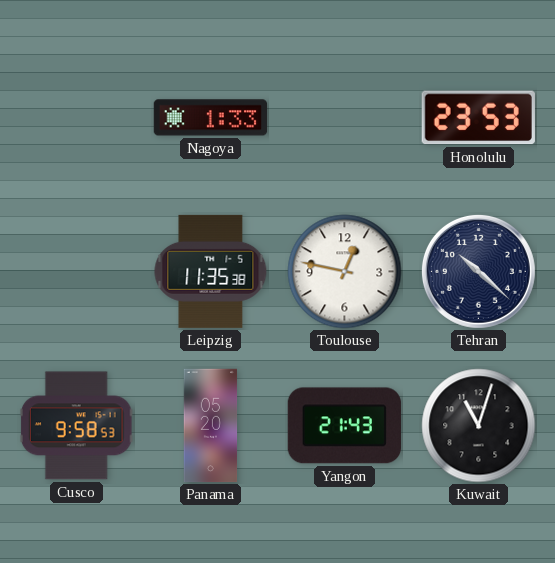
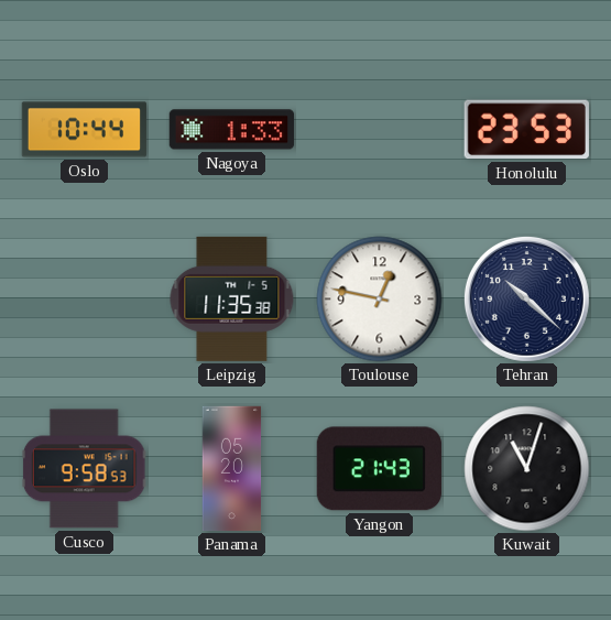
Oslo: none -> 10:44
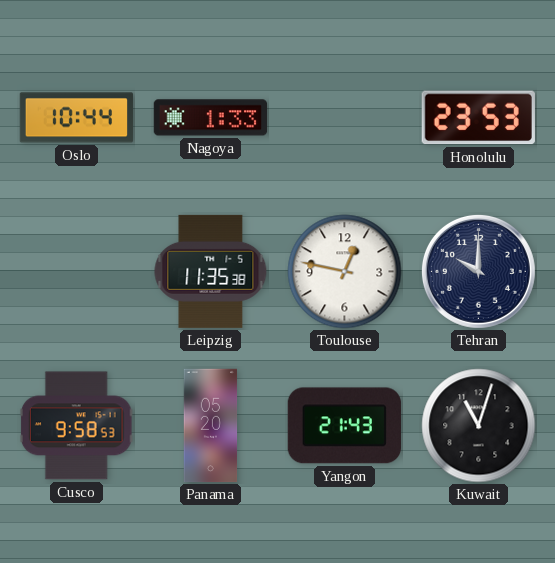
Tehran: 10:22 -> 10:00
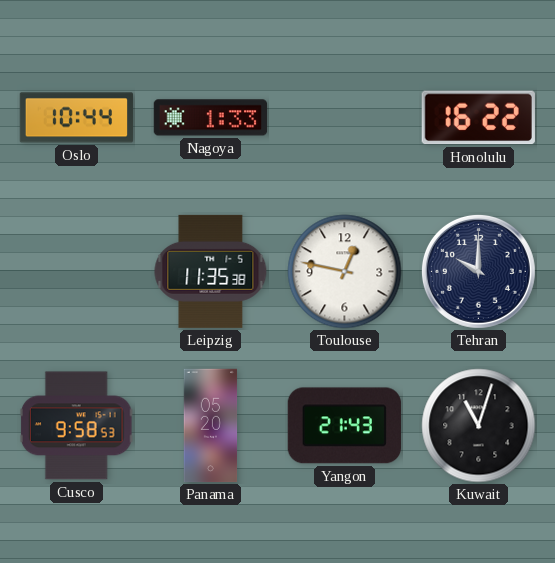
Honolulu: 23:53 -> 16:22
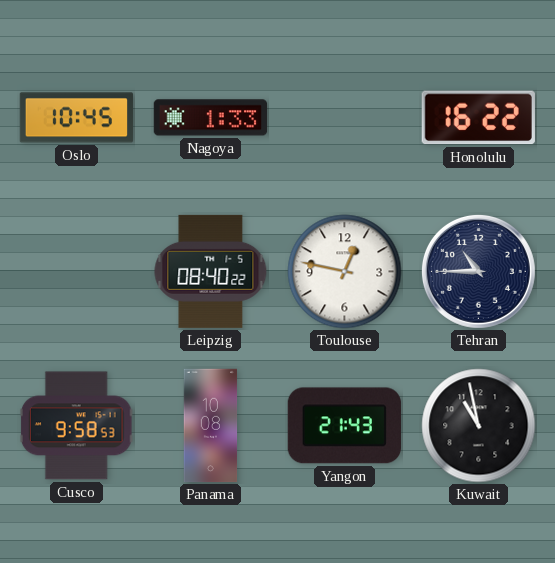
Oslo: 10:44 -> 10:45
Leipzig: 11:35 -> 08:40
Tehran: 10:00 -> 10:45
Panama: 05:20 -> 10:08
Kuwait: 11:03 -> 10:58
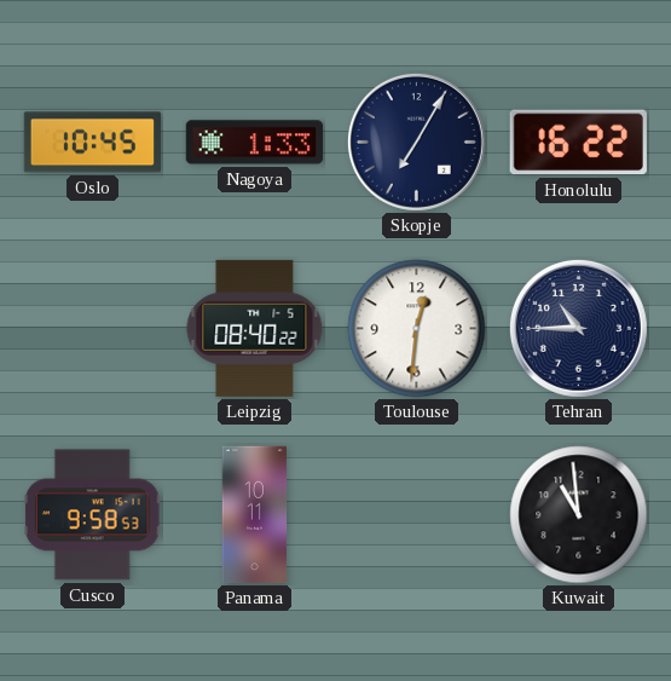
Skopje: none -> 7:05
Toulouse: 12:47 -> 12:31
Panama: 10:08 -> 10:11
Yangon: 21:43 -> none
Kuwait: 10:58 -> 10:59
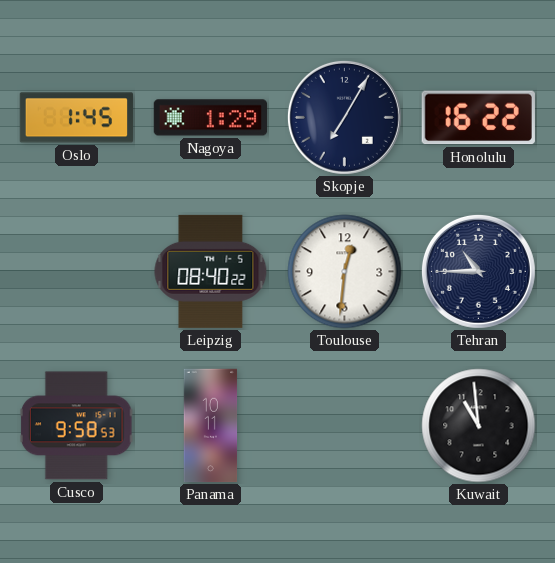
Oslo: 10:45 -> 1:45
Nagoya: 1:33 -> 1:29
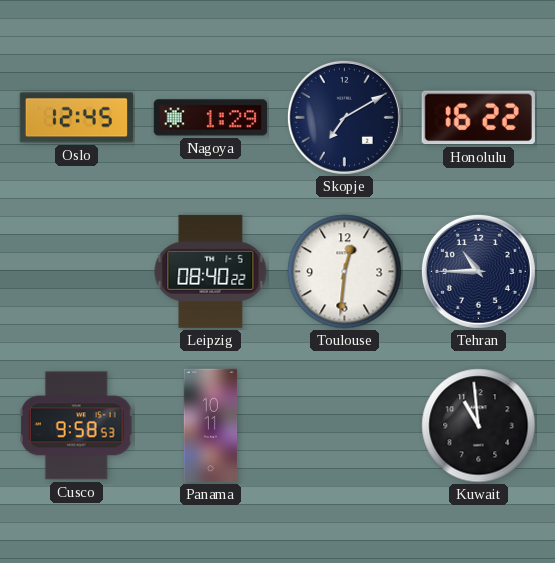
Oslo: 1:45 -> 12:45
Skopje: 7:05 -> 7:10
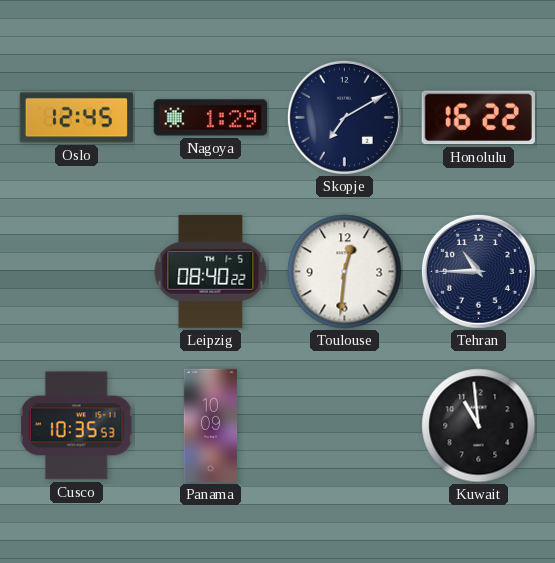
Cusco: 9:58 -> 10:35
Panama: 10:11 -> 10:09
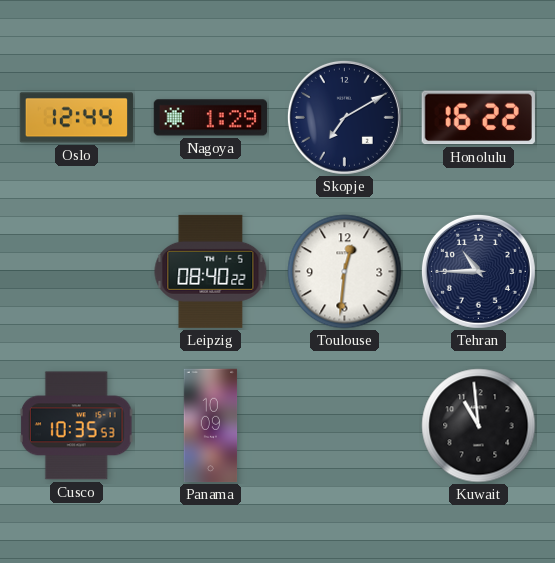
Oslo: 12:45 -> 12:44
